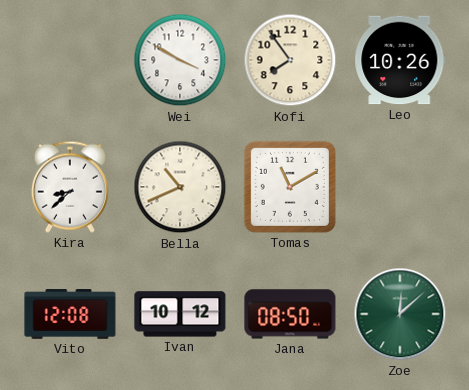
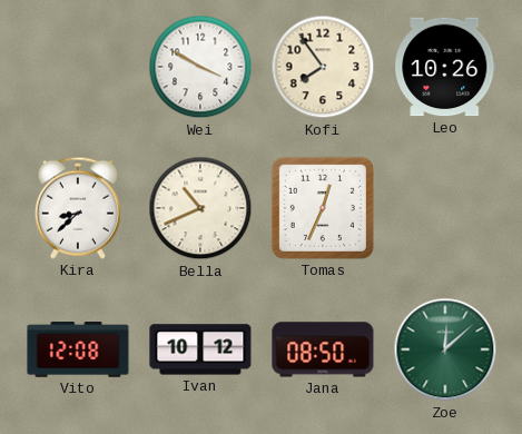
Tomas: 11:10 -> 12:34
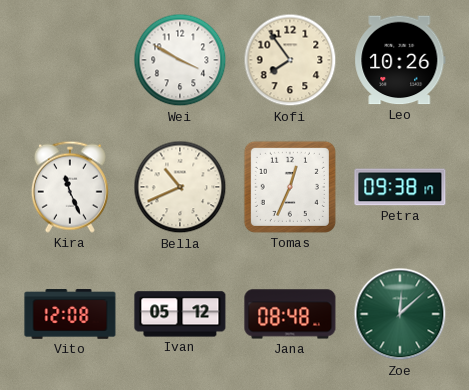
Kira: 8:38 -> 11:26
Petra: none -> 09:38
Ivan: 10:12 -> 05:12
Jana: 08:50 -> 08:48
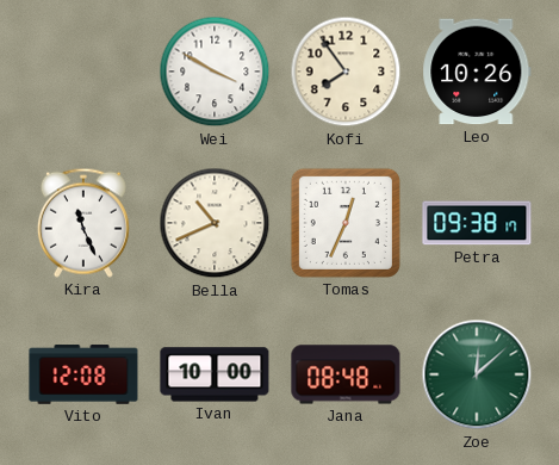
Ivan: 05:12 -> 10:00
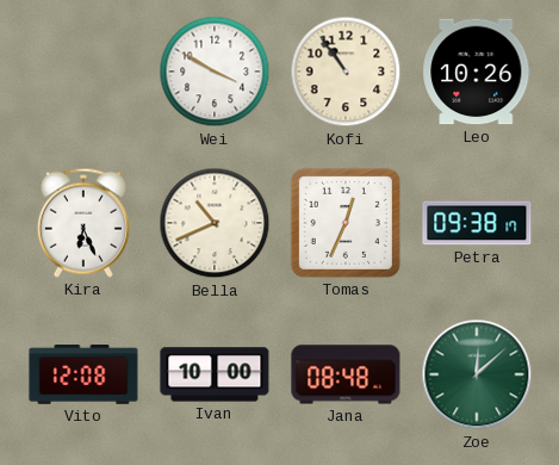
Kofi: 7:54 -> 10:54
Kira: 11:26 -> 6:26
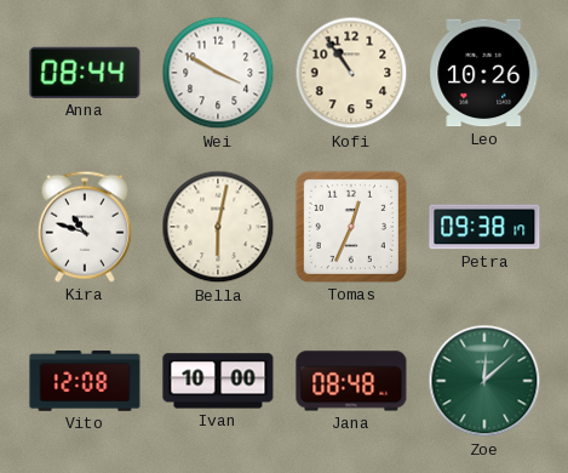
Anna: none -> 08:44
Kira: 6:26 -> 10:48
Bella: 10:41 -> 6:02
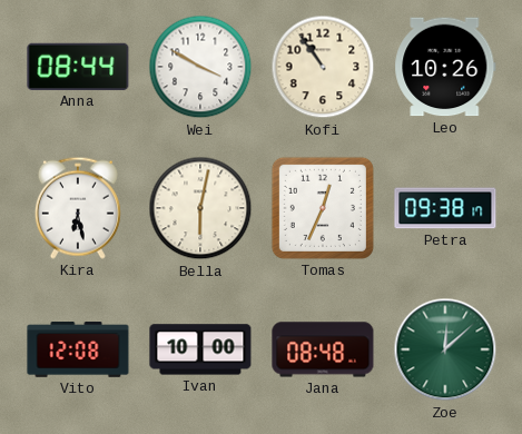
Kira: 10:48 -> 6:28
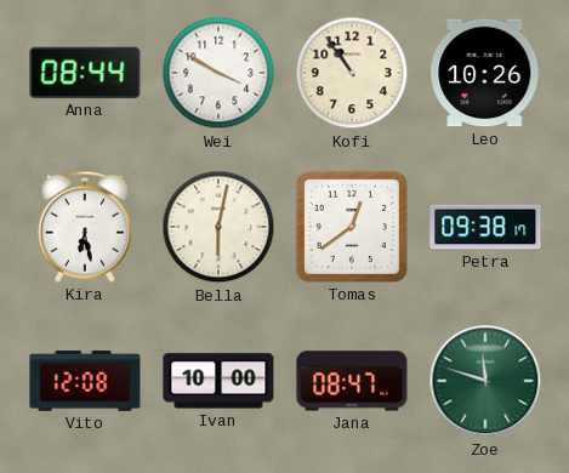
Tomas: 12:34 -> 12:39
Jana: 08:48 -> 08:47
Zoe: 12:08 -> 11:48
